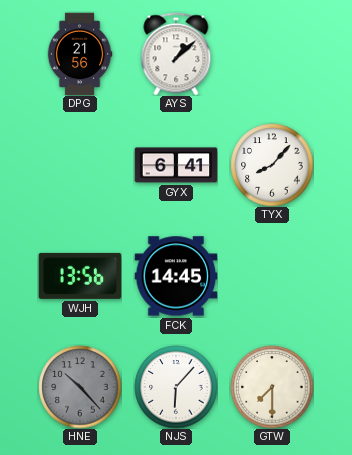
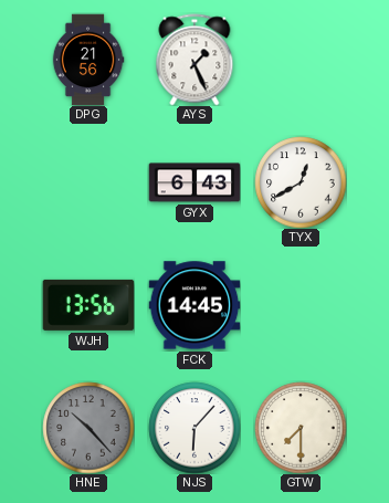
AYS: 1:08 -> 1:26
GYX: 6:41 -> 6:43
TYX: 8:07 -> 12:40
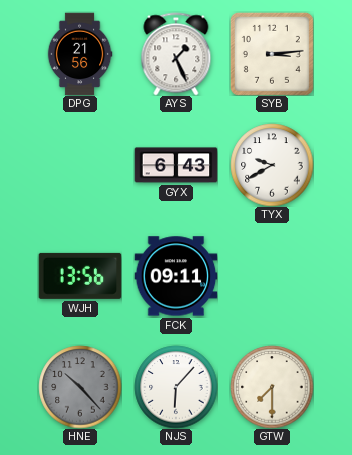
SYB: none -> 3:14
TYX: 12:40 -> 9:40
FCK: 14:45 -> 09:11
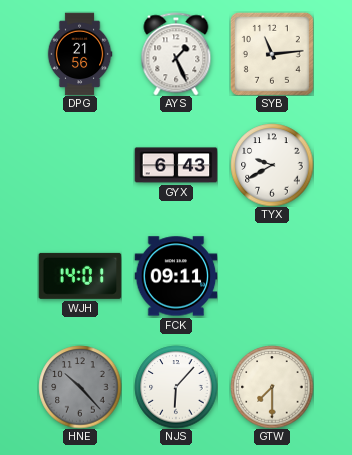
SYB: 3:14 -> 11:14
WJH: 13:56 -> 14:01
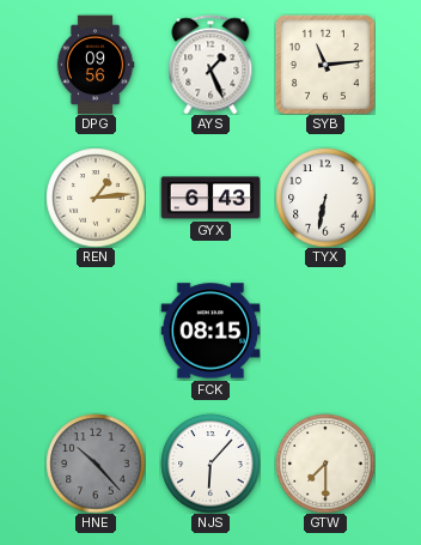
DPG: 21:56 -> 09:56
REN: none -> 1:14
TYX: 9:40 -> 6:32
WJH: 14:01 -> none
FCK: 09:11 -> 08:15
